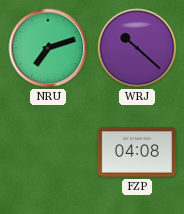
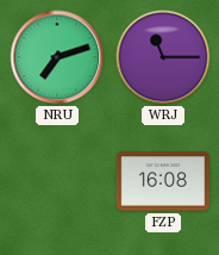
WRJ: 10:22 -> 11:15
FZP: 04:08 -> 16:08
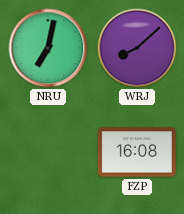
NRU: 7:12 -> 7:02
WRJ: 11:15 -> 8:08
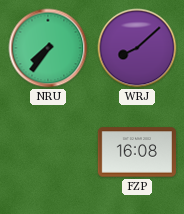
NRU: 7:02 -> 7:36
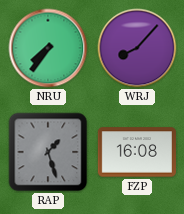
WRJ: 8:08 -> 8:07
RAP: none -> 1:27
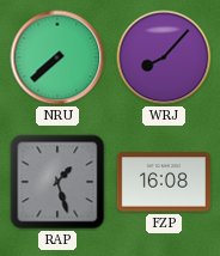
NRU: 7:36 -> 7:38
